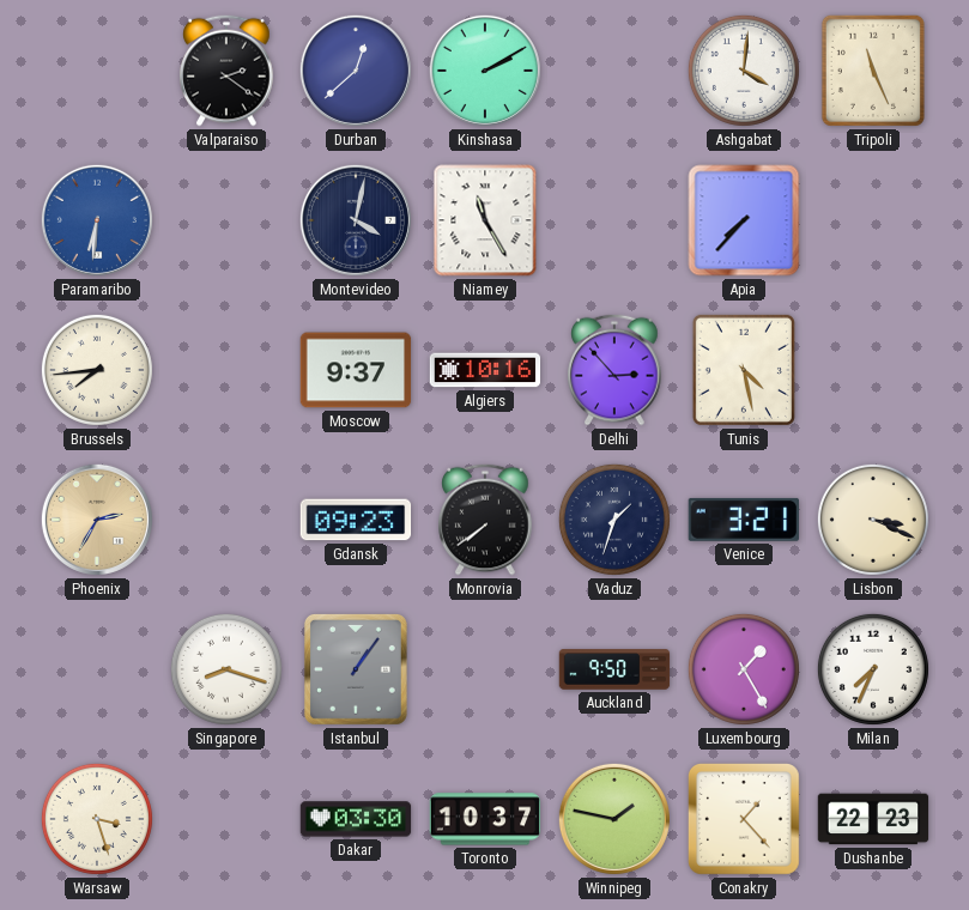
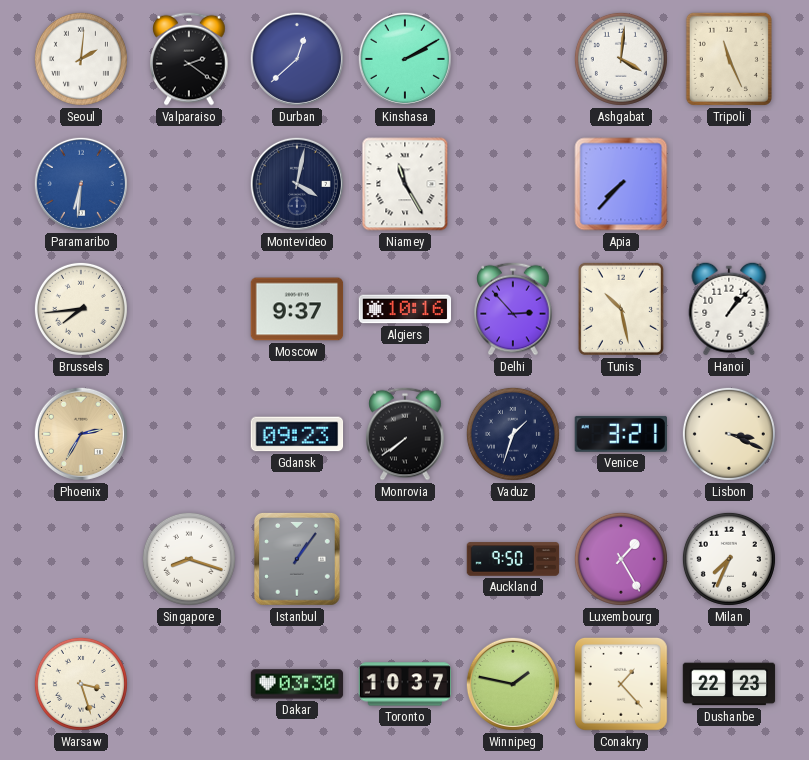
Seoul: none -> 2:01
Tunis: 4:28 -> 10:28
Hanoi: none -> 1:07
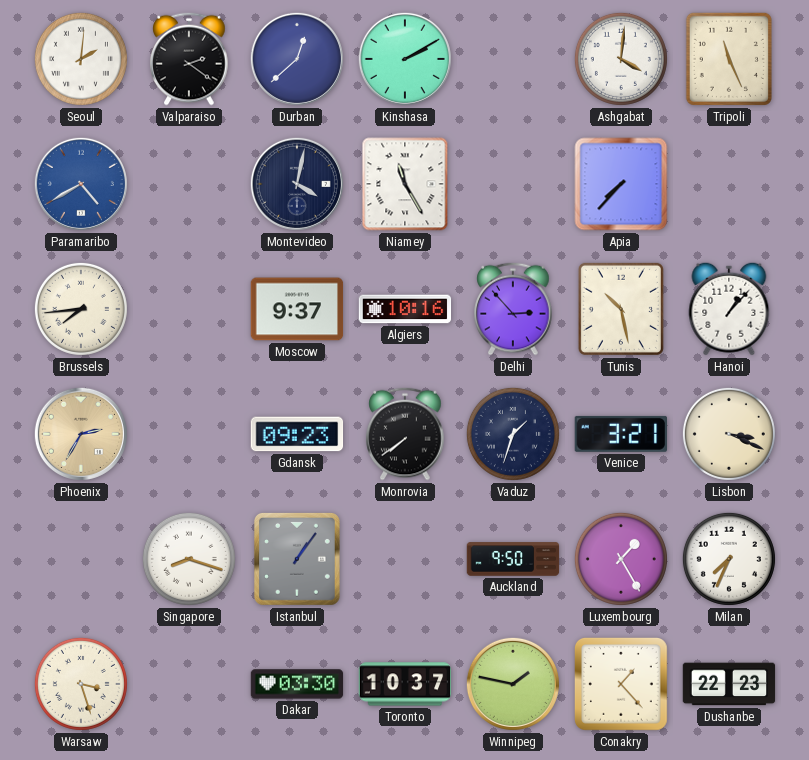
Paramaribo: 6:31 -> 4:40
